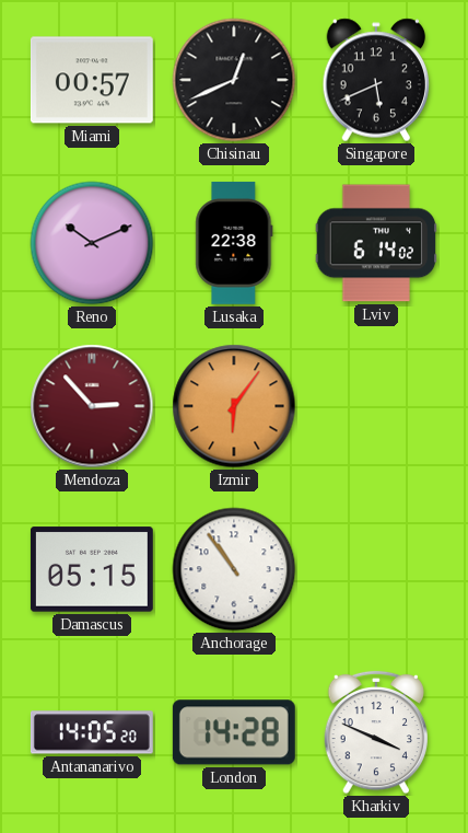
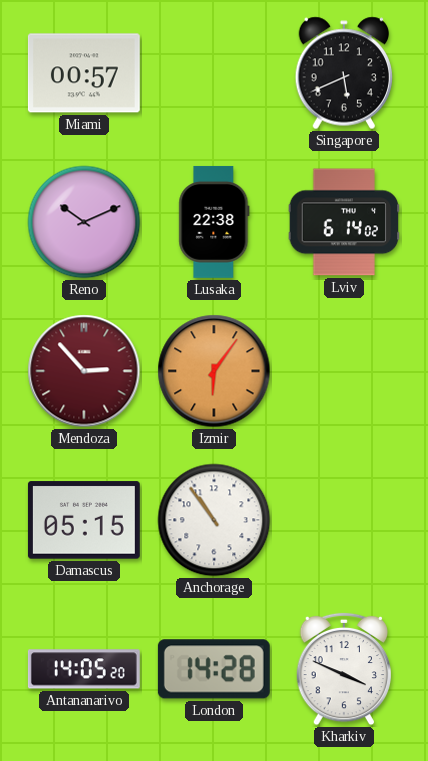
Chisinau: 12:41 -> none
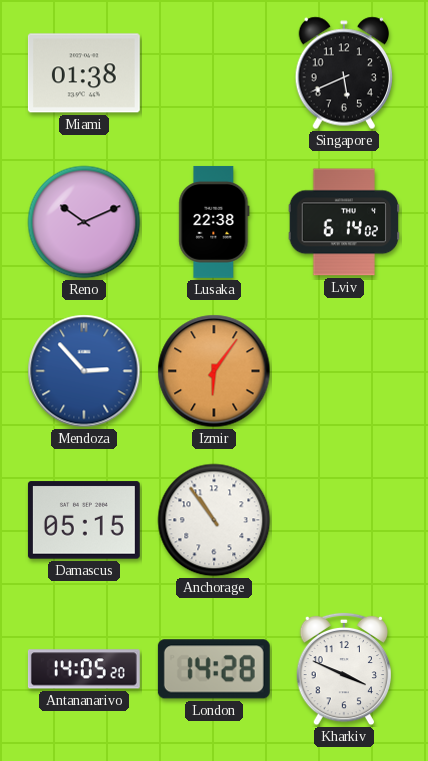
Miami: 00:57 -> 01:38
Mendoza dial: burgundy -> blue
